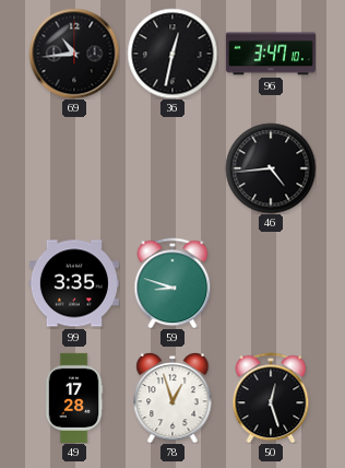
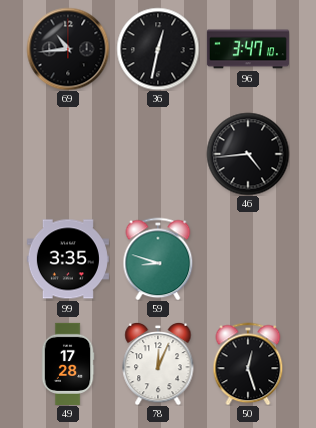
78: 12:57 -> 12:04
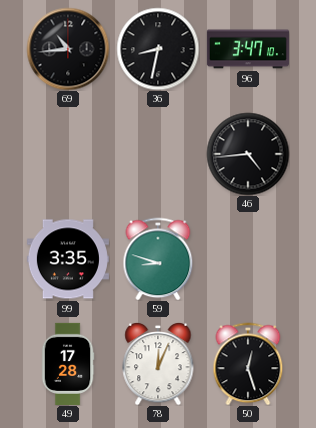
36: 12:32 -> 8:32
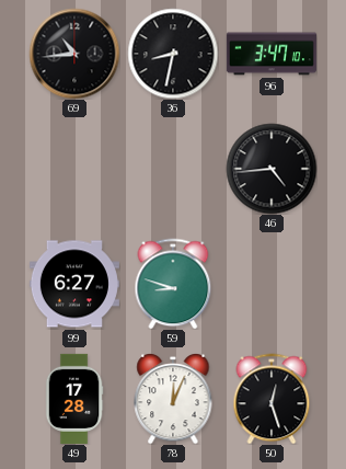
99: 3:35 -> 6:27
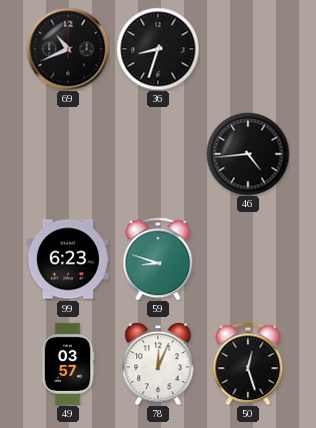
69: 10:44 -> 10:41
36: 8:32 -> 8:33
96: 3:47 -> none
99: 6:27 -> 6:23
49: 17:28 -> 03:57
